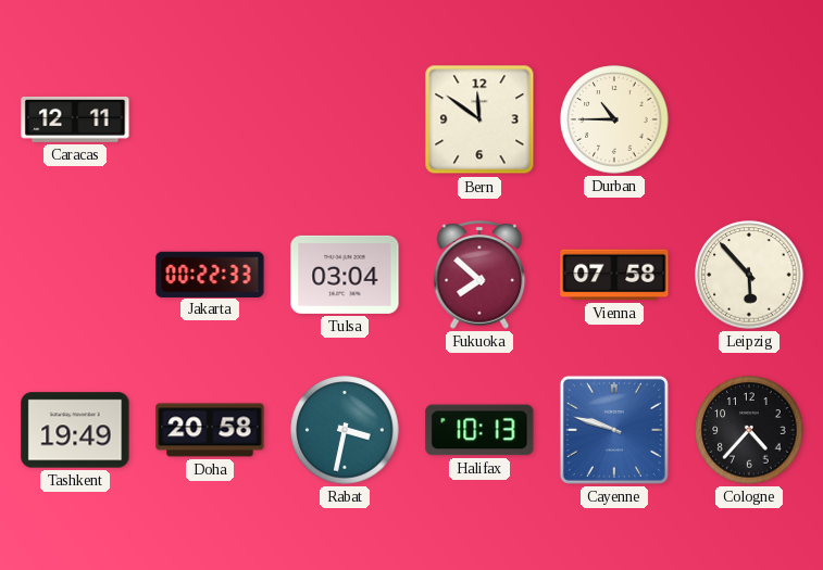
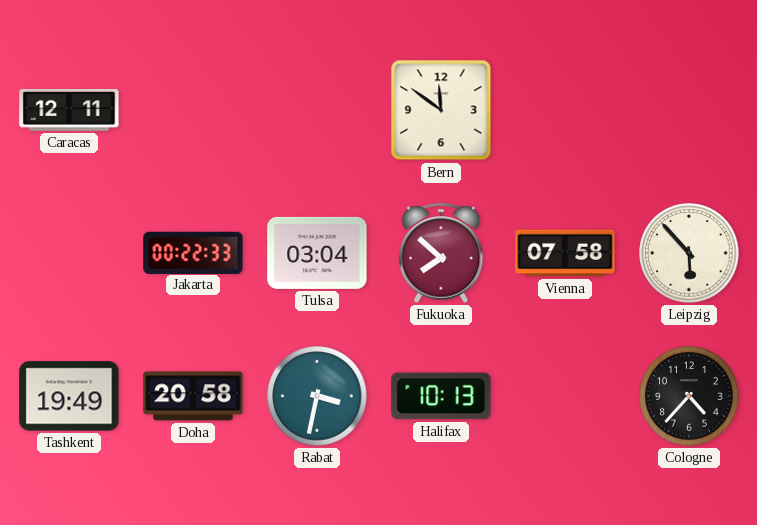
Durban: 10:45 -> none
Cayenne: 9:48 -> none
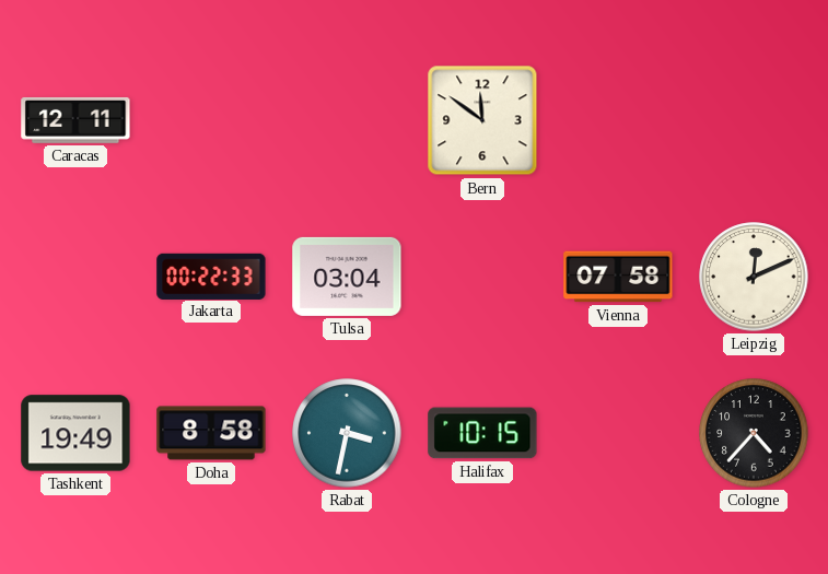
Fukuoka: 7:52 -> none
Leipzig: 5:53 -> 12:11
Doha: 20:58 -> 8:58
Halifax: 10:13 -> 10:15
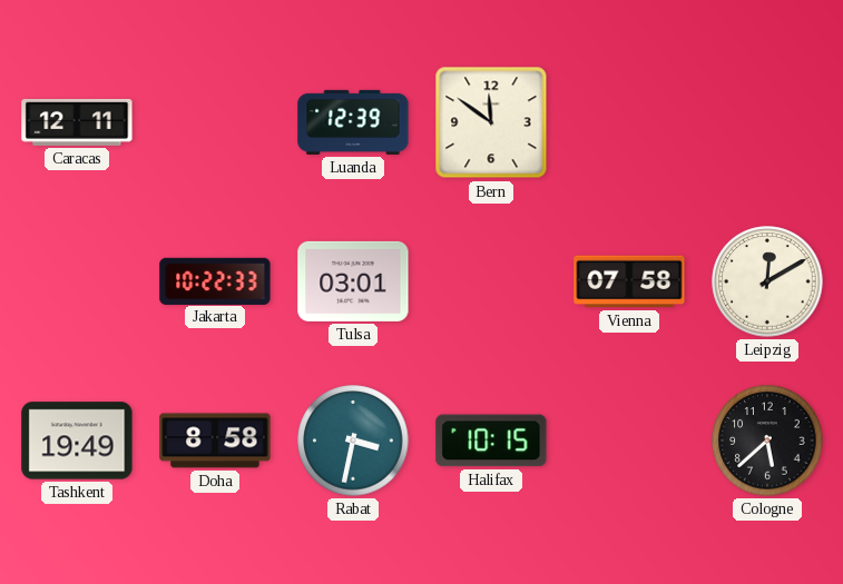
Luanda: none -> 12:39
Jakarta: 00:22 -> 10:22
Tulsa: 03:04 -> 03:01
Leipzig: 12:11 -> 12:10
Cologne: 4:37 -> 5:38
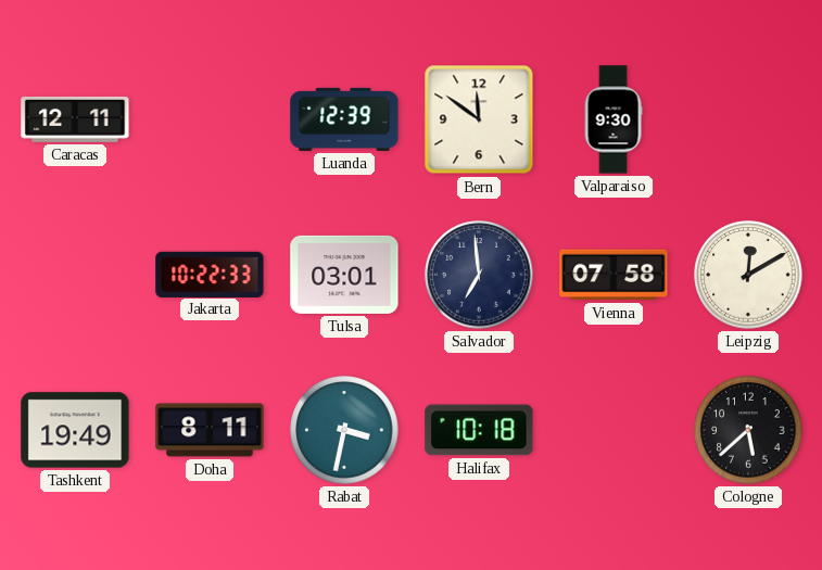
Valparaiso: none -> 9:30
Salvador: none -> 6:59
Doha: 8:58 -> 8:11
Halifax: 10:15 -> 10:18
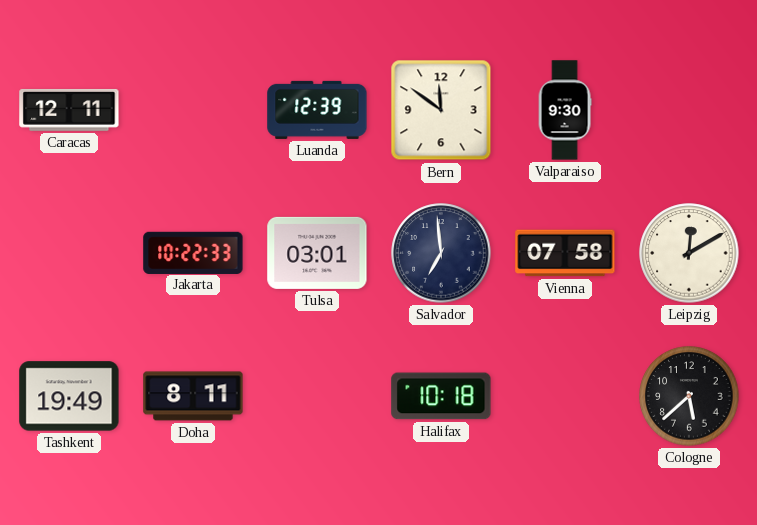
Rabat: 3:32 -> none
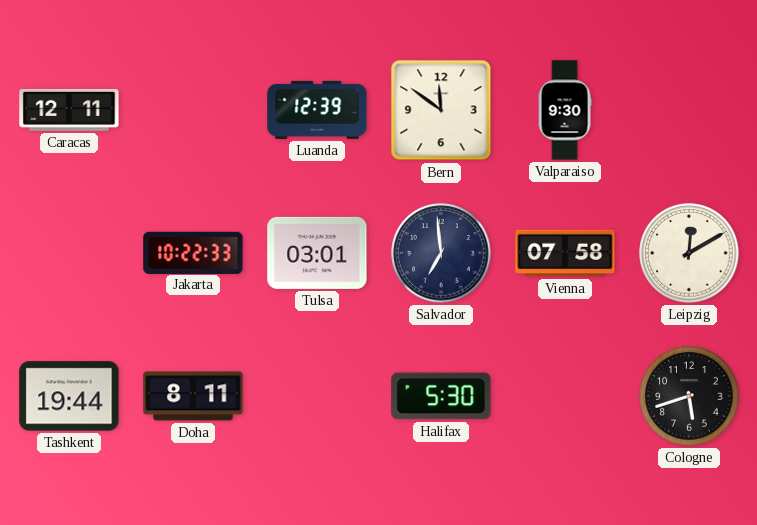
Tashkent: 19:49 -> 19:44
Halifax: 10:18 -> 5:30
Cologne: 5:38 -> 5:42
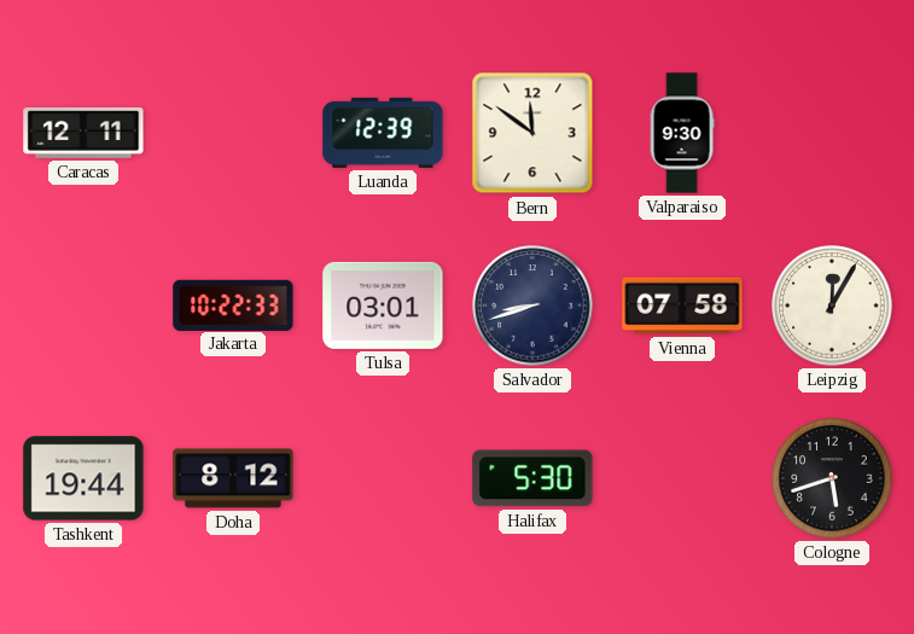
Salvador: 6:59 -> 8:42
Leipzig: 12:10 -> 12:05
Doha: 8:11 -> 8:12
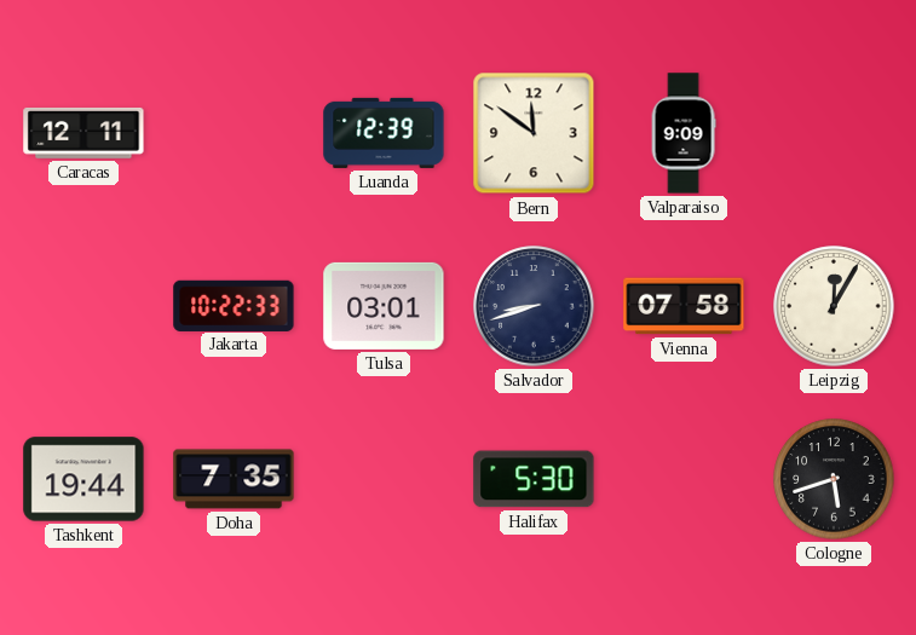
Valparaiso: 9:30 -> 9:09
Doha: 8:12 -> 7:35
